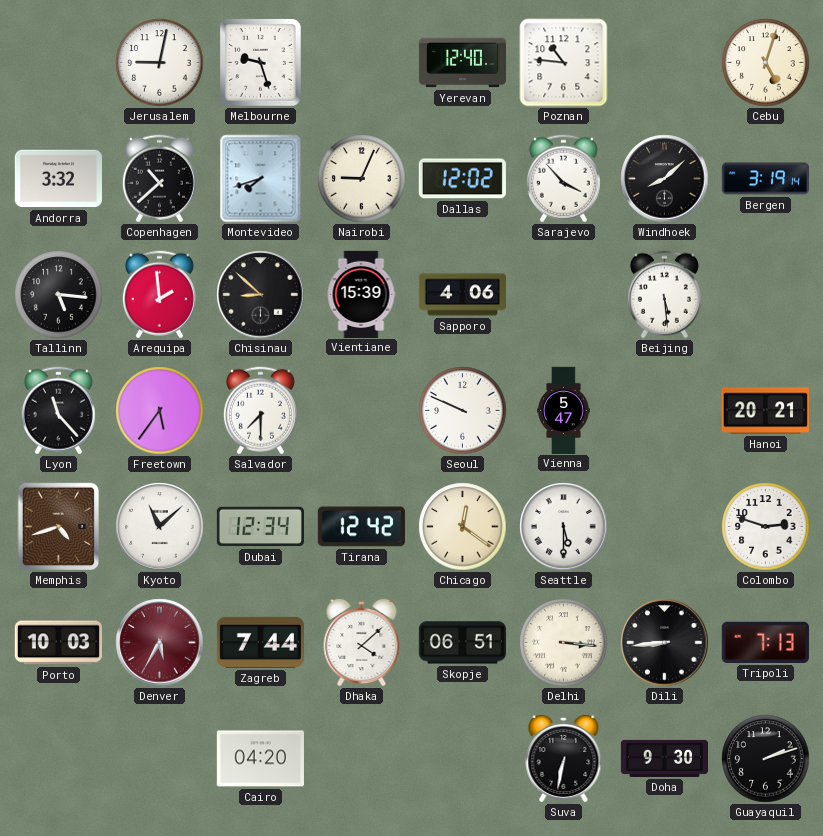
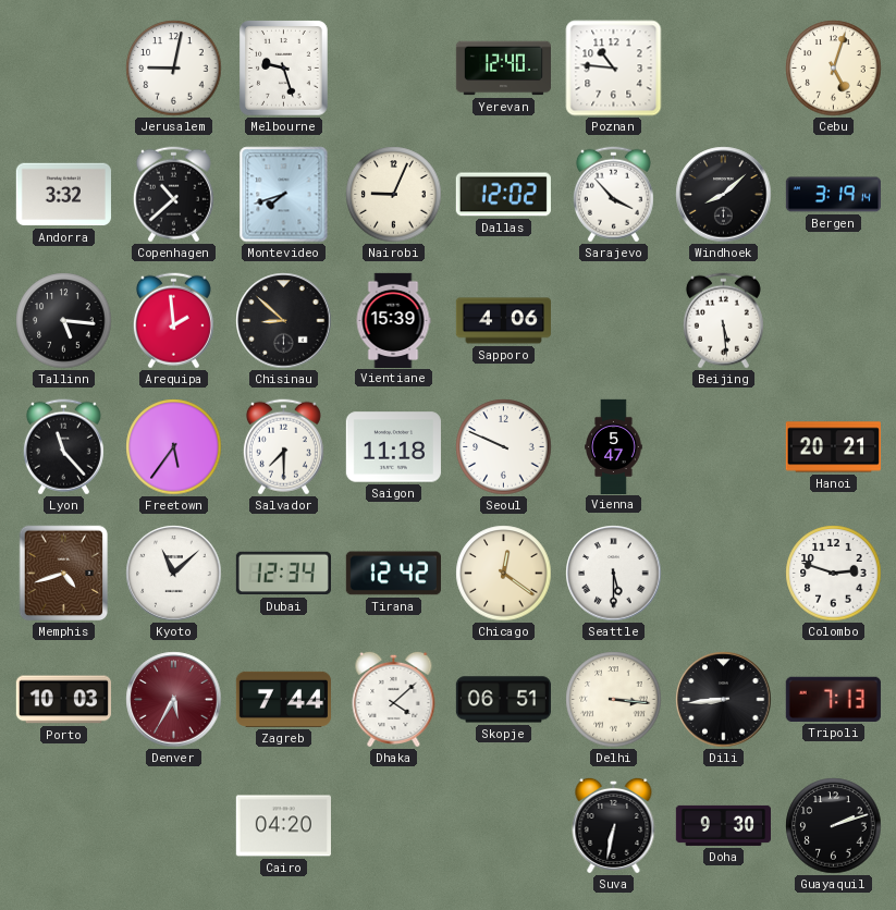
Saigon: none -> 11:18
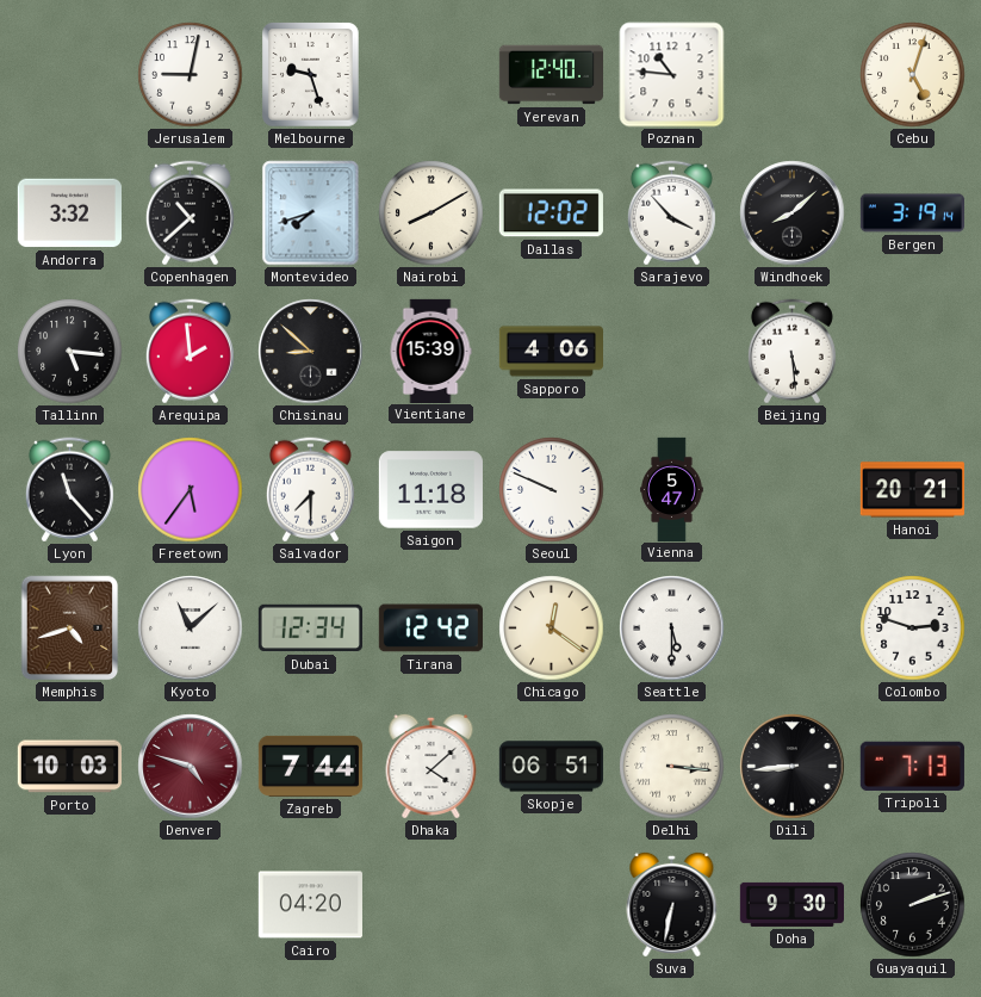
Nairobi: 9:04 -> 8:10
Denver: 5:35 -> 4:48
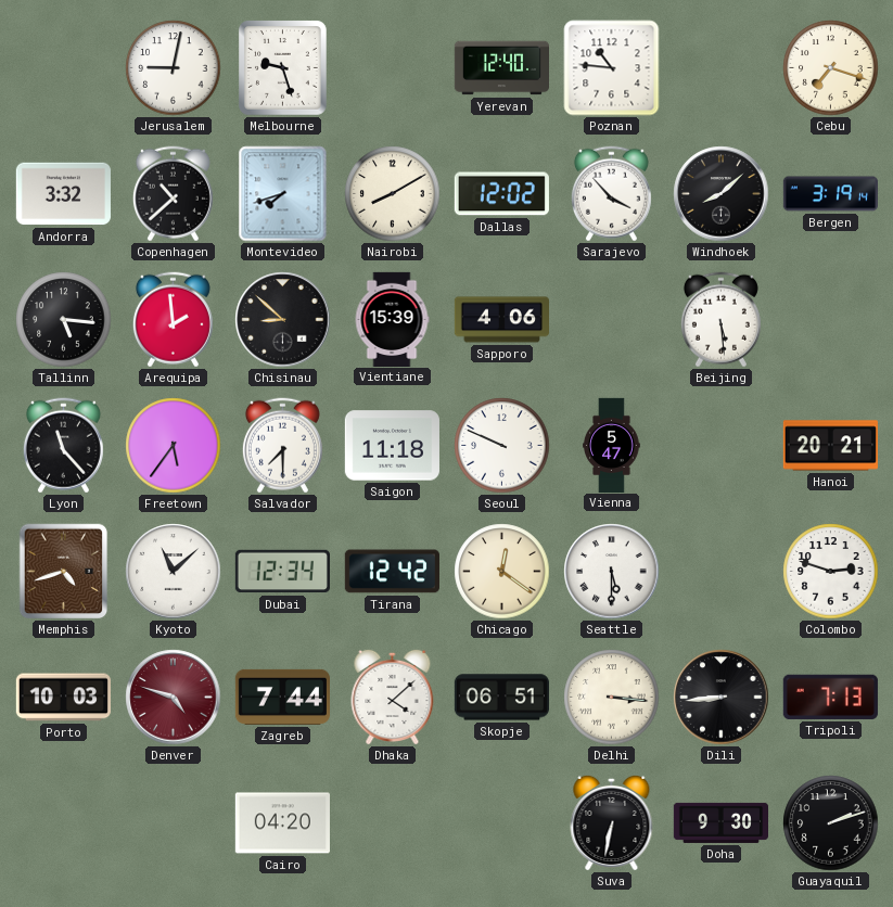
Cebu: 5:03 -> 7:18
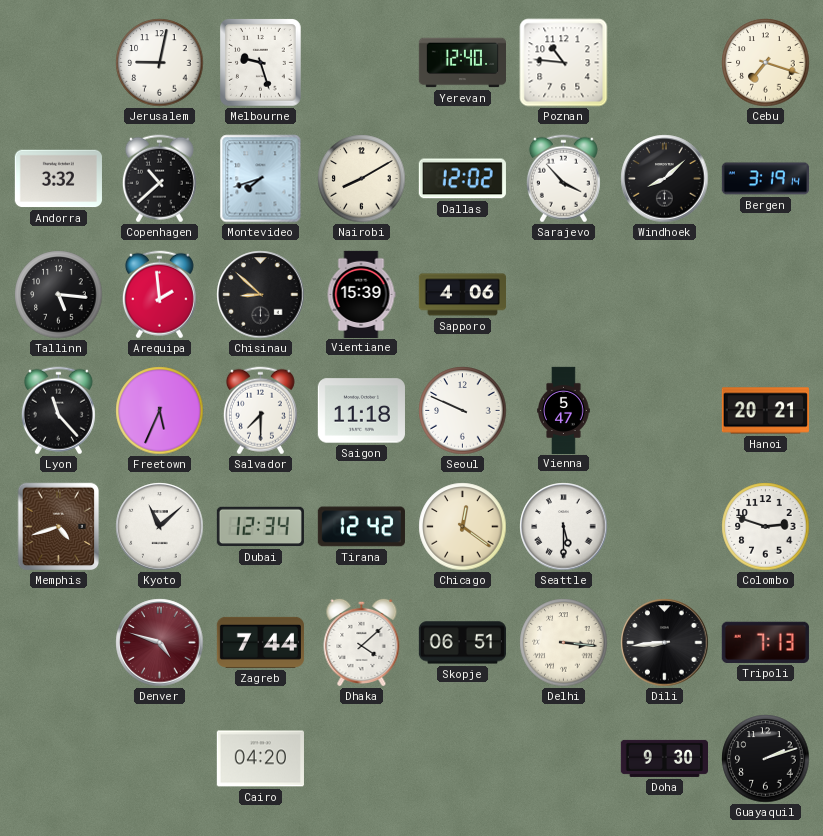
Beijing: 5:29 -> none
Freetown: 5:36 -> 5:34
Porto: 10:03 -> none
Suva: 6:32 -> none
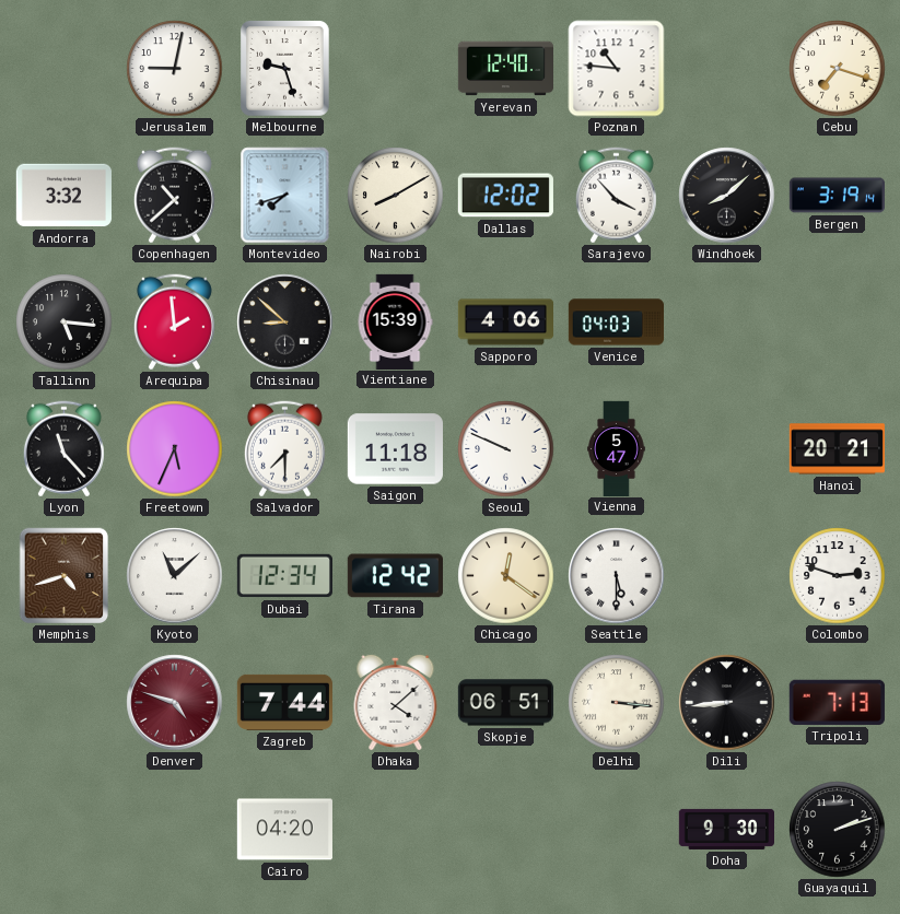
Venice: none -> 04:03
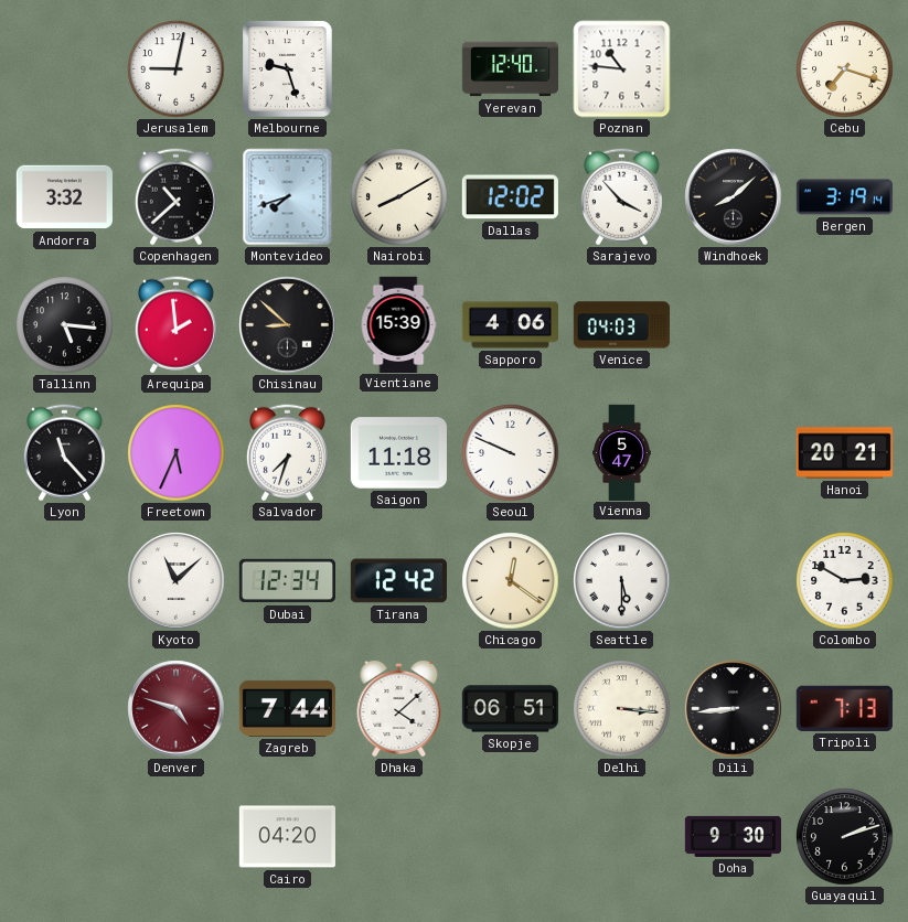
Salvador: 7:30 -> 7:33
Memphis: 4:42 -> none
Colombo: 2:48 -> 2:50
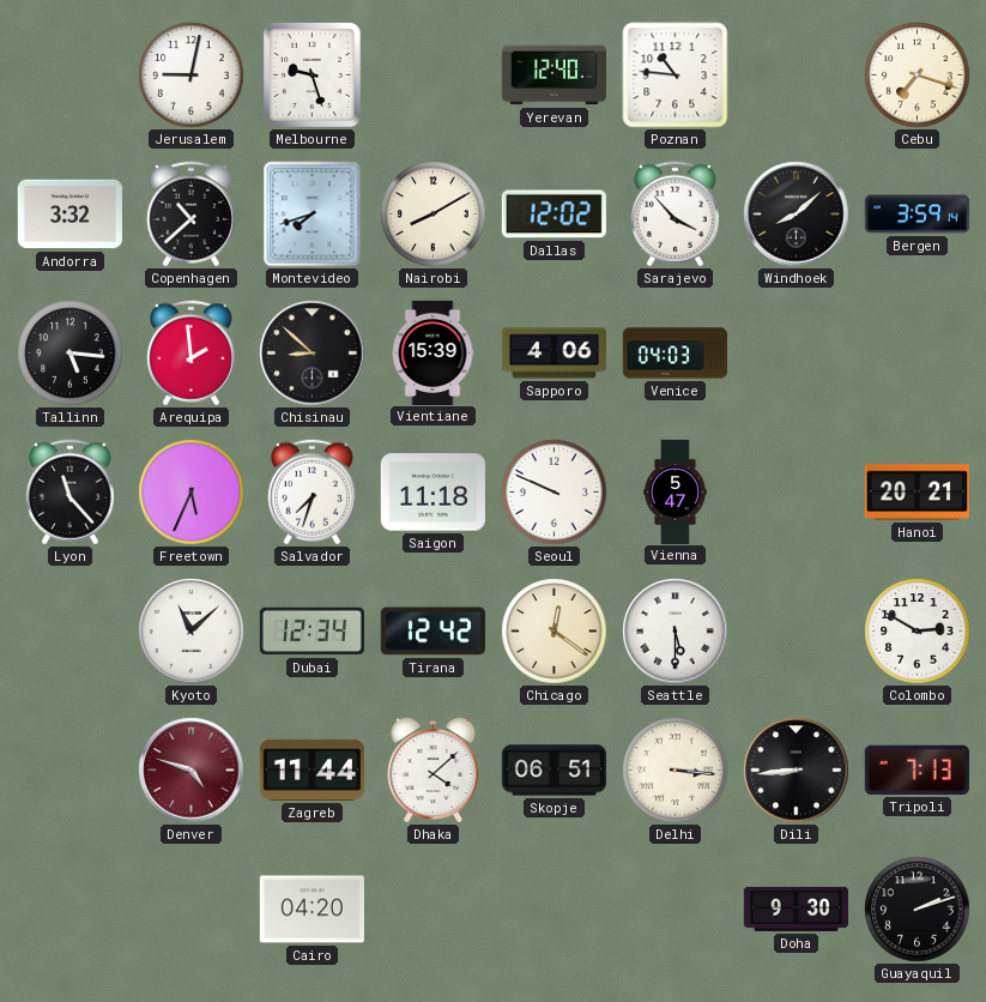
Bergen: 3:19 -> 3:59
Zagreb: 7:44 -> 11:44
